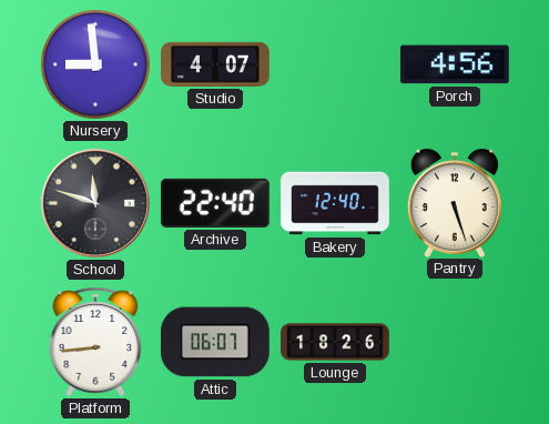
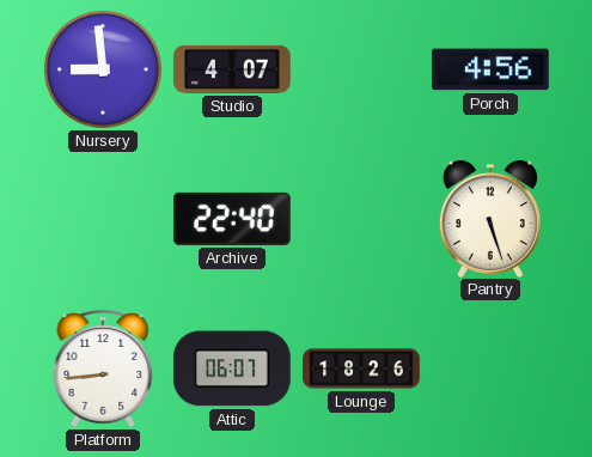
School: 11:48 -> none
Bakery: 12:40 -> none
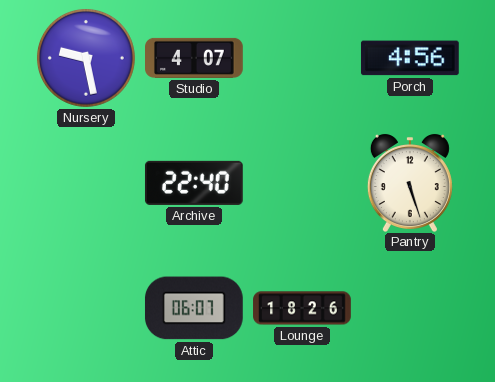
Nursery: 8:59 -> 9:28
Platform: 8:44 -> none
